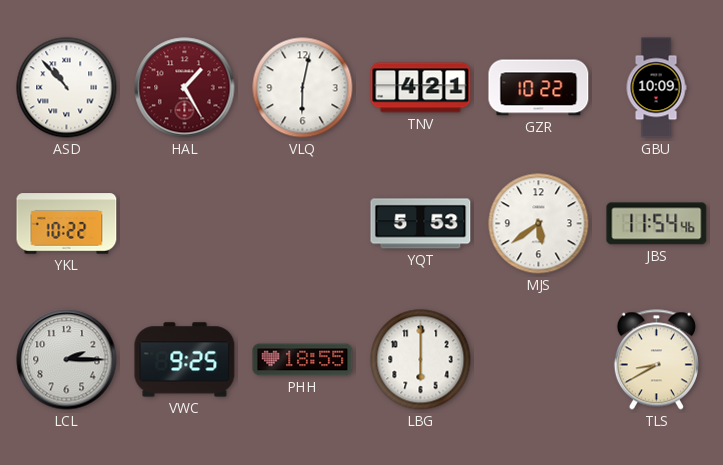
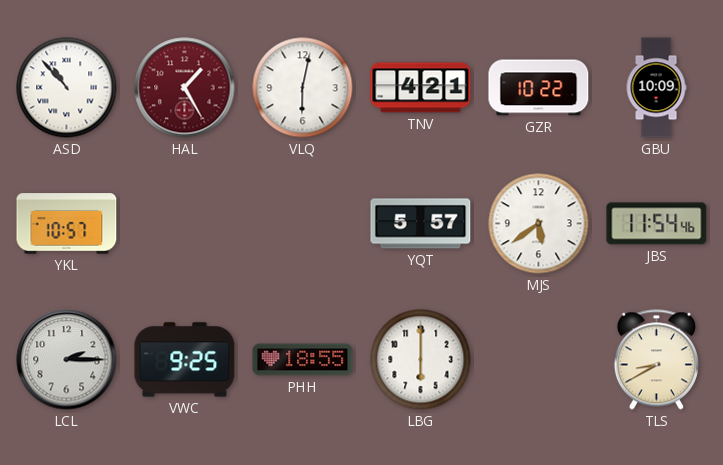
YKL: 10:22 -> 10:57
YQT: 5:53 -> 5:57
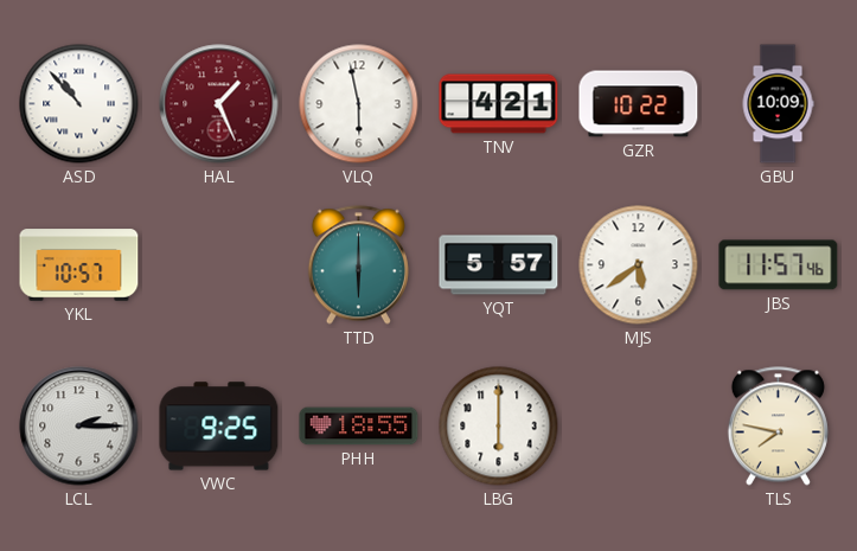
HAL: 1:25 -> 1:26
VLQ: 6:02 -> 5:58
TTD: none -> 6:00
JBS: 11:54 -> 11:57
TLS: 8:40 -> 7:47
